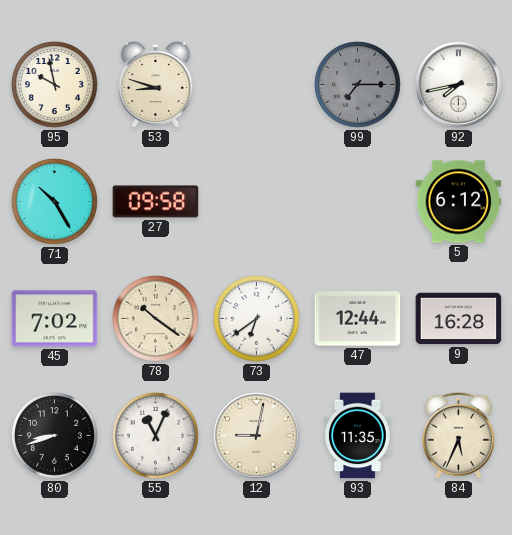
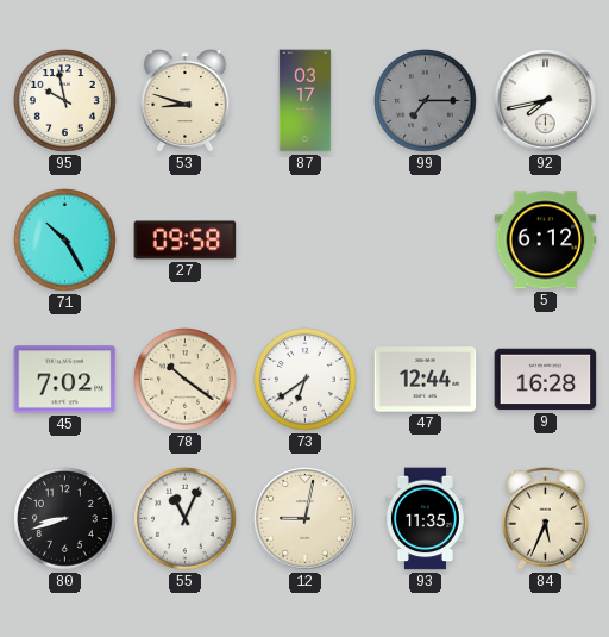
87: none -> 03:17
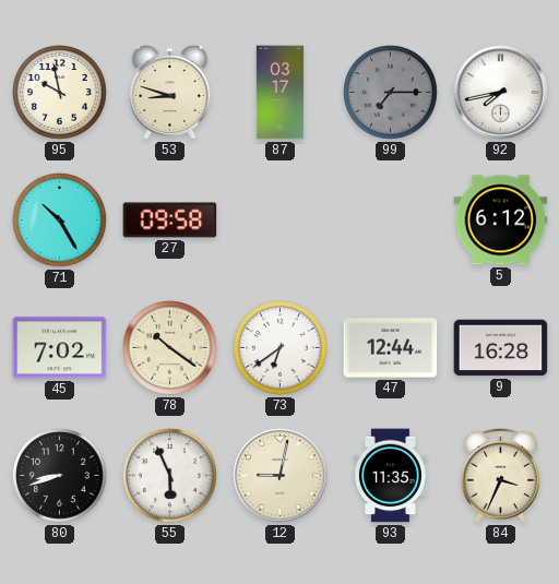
55: 11:04 -> 5:56
84: 5:34 -> 3:34
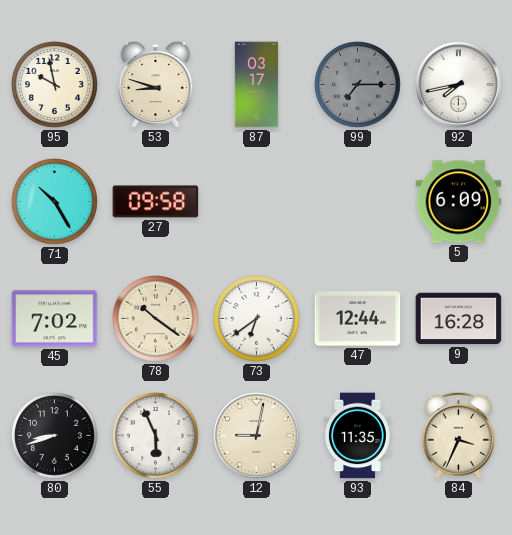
5: 6:12 -> 6:09
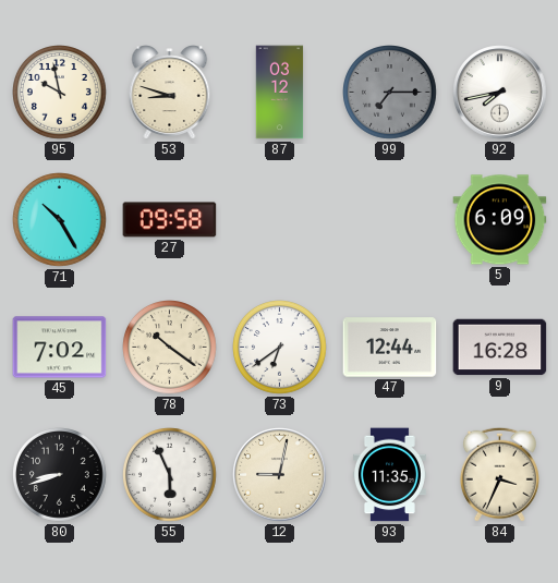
87: 03:17 -> 03:12
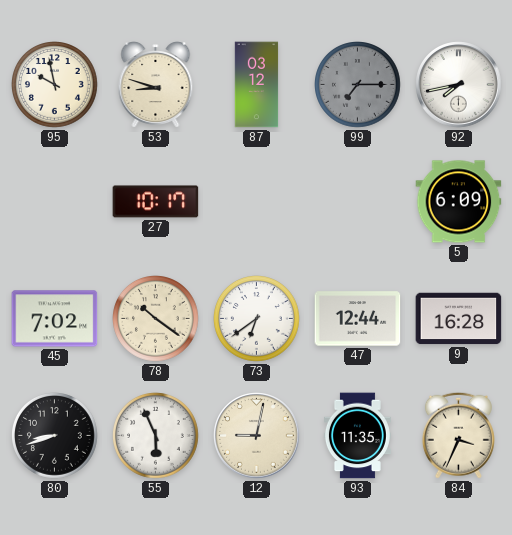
71: 10:25 -> none
27: 09:58 -> 10:17
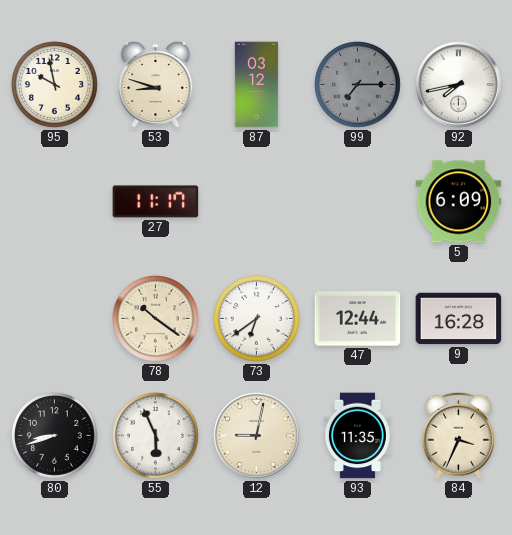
27: 10:17 -> 11:17
45: 7:02 -> none
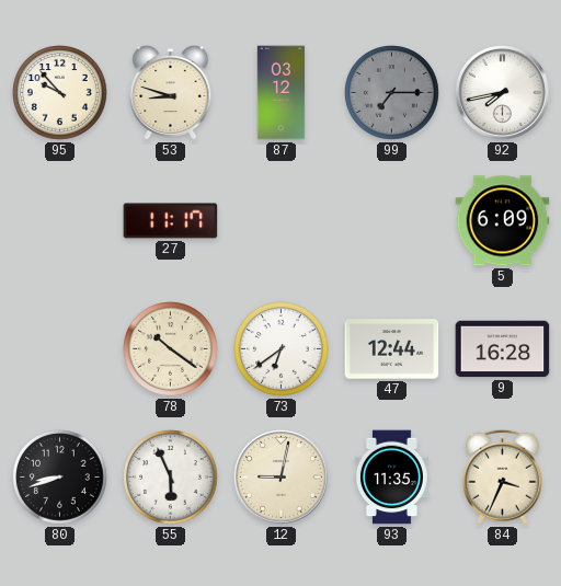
95: 9:58 -> 9:53
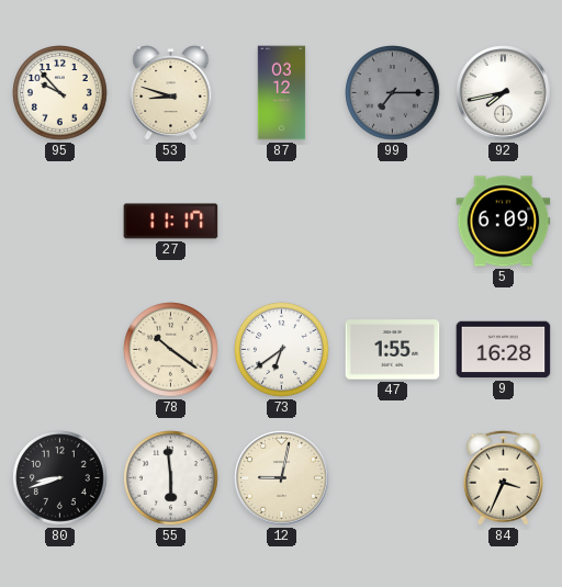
47: 12:44 -> 1:55
55: 5:56 -> 5:59
93: 11:35 -> none
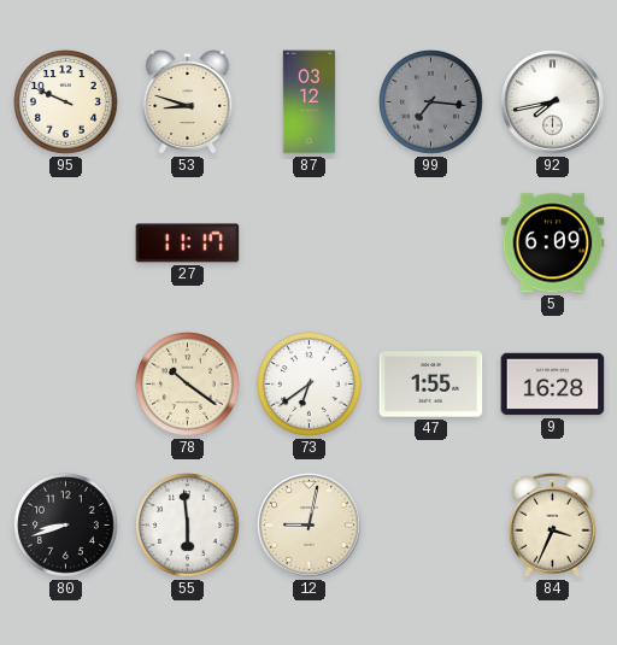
95: 9:53 -> 9:49
99: 7:15 -> 7:16
